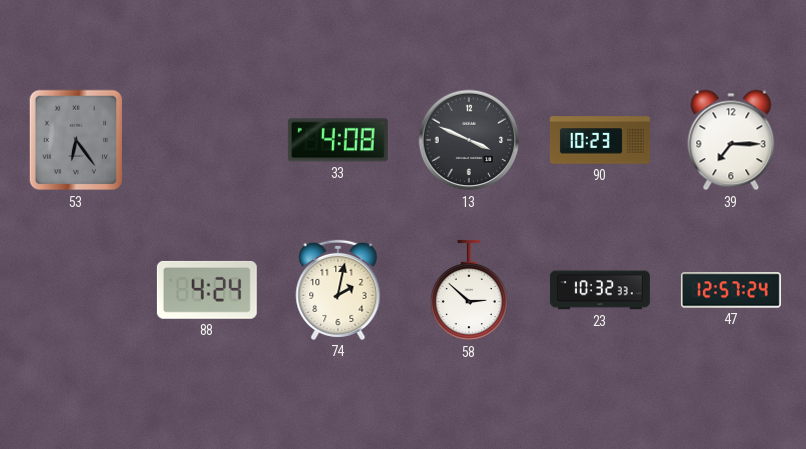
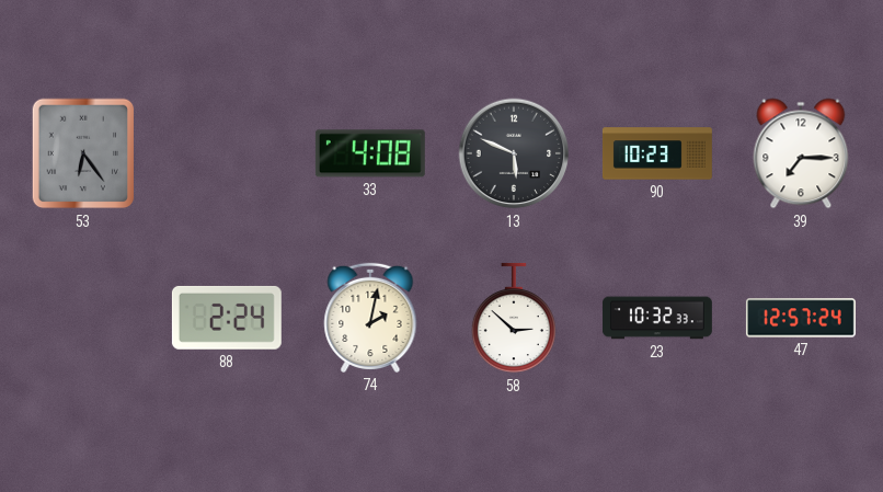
13: 3:49 -> 5:49
88: 4:24 -> 2:24
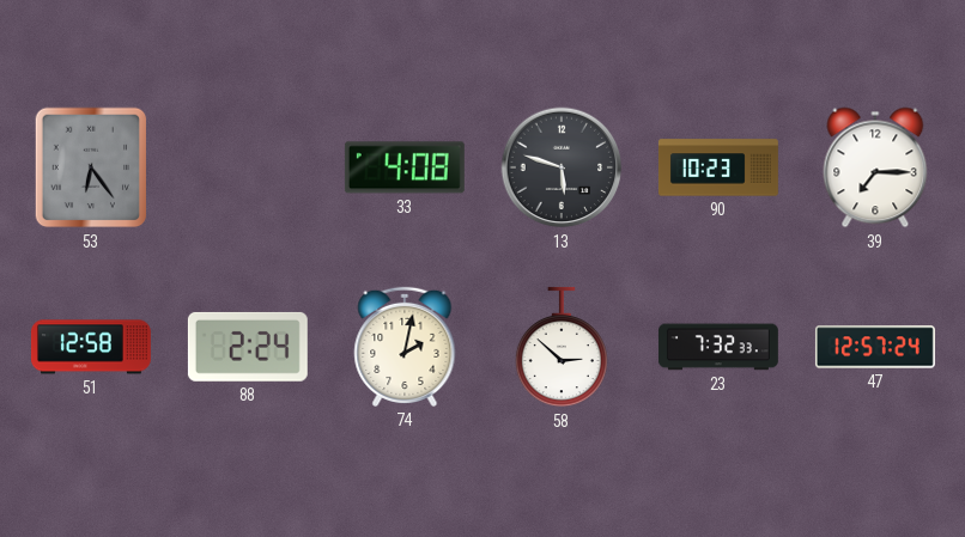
13: 5:49 -> 5:48
51: none -> 12:58
23: 10:32 -> 7:32
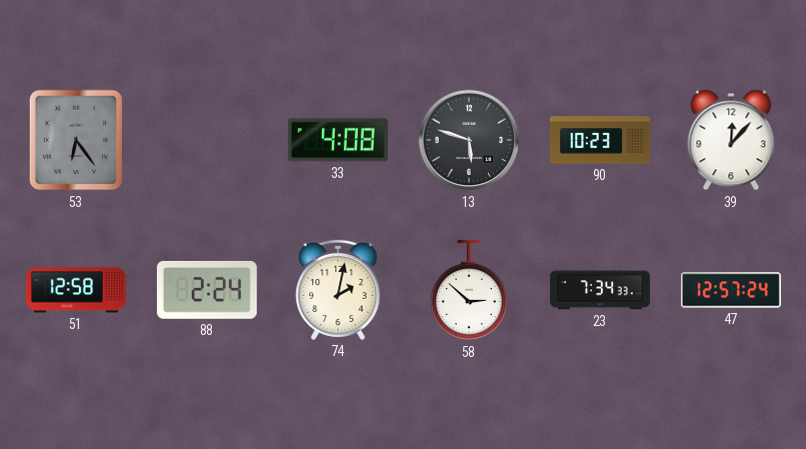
39: 7:15 -> 12:07
23: 7:32 -> 7:34
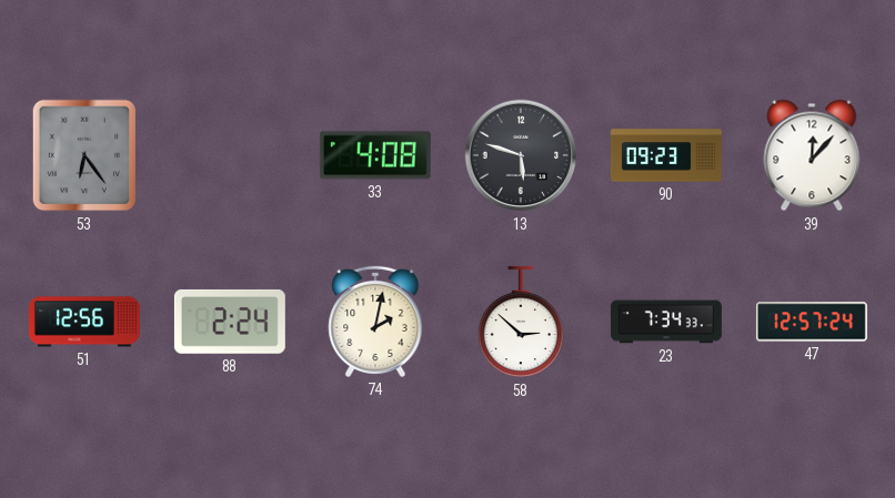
90: 10:23 -> 09:23
51: 12:58 -> 12:56
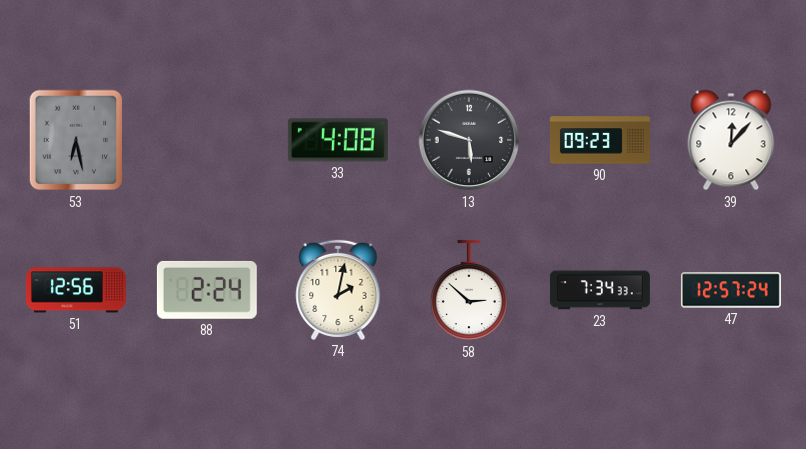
53: 6:24 -> 6:28
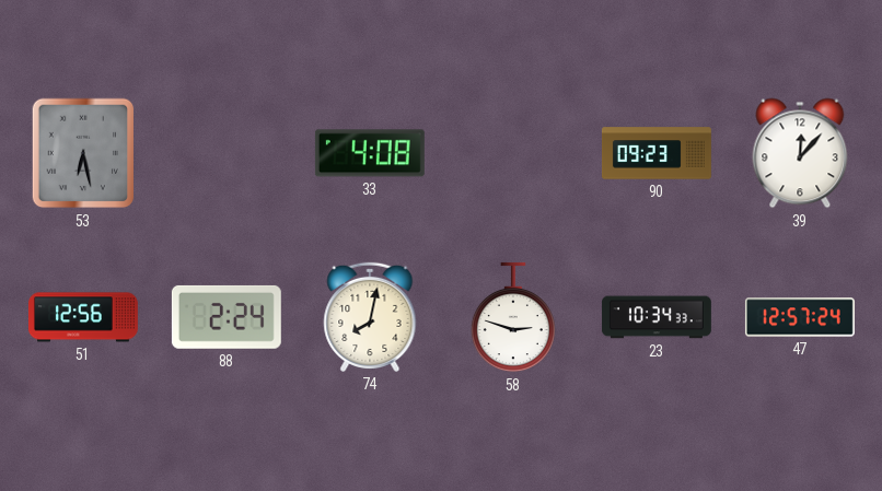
13: 5:48 -> none
74: 2:02 -> 8:02
58: 2:52 -> 2:48
23: 7:34 -> 10:34
